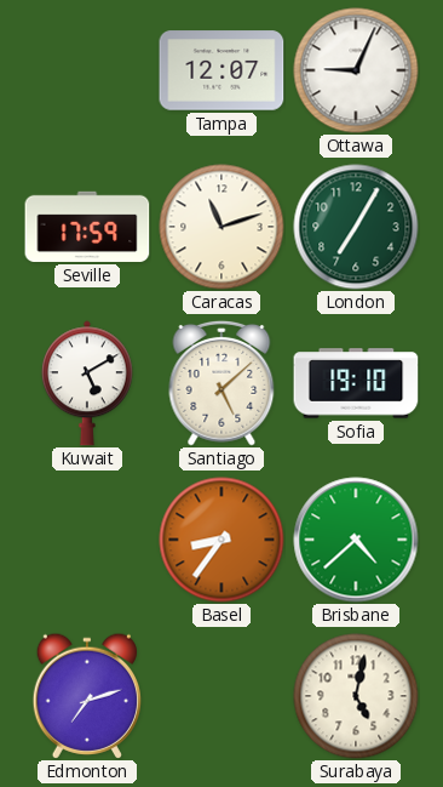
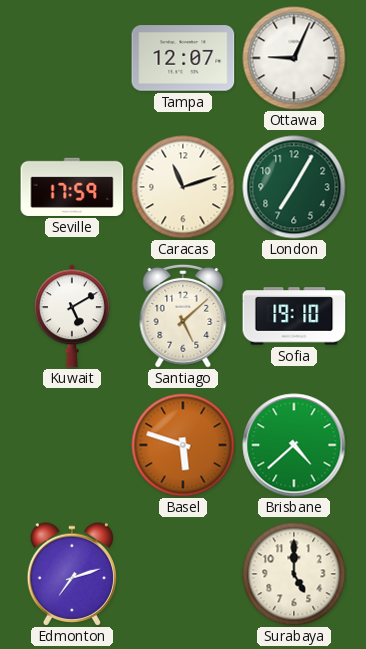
Basel: 8:36 -> 5:48
Surabaya: 5:02 -> 5:00
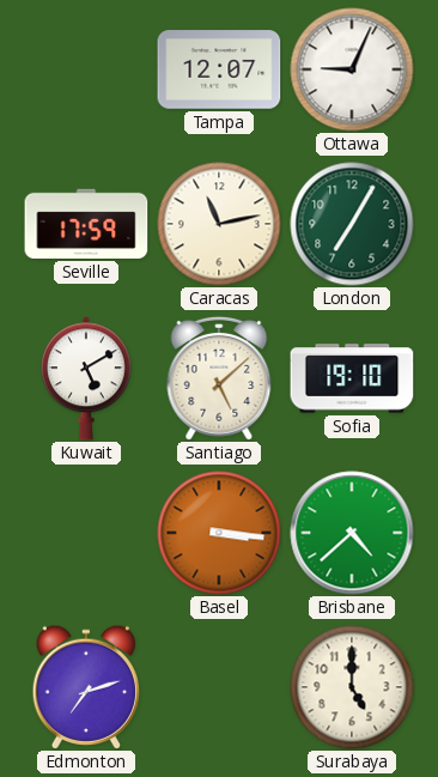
Caracas: 11:12 -> 11:13
Basel: 5:48 -> 3:16
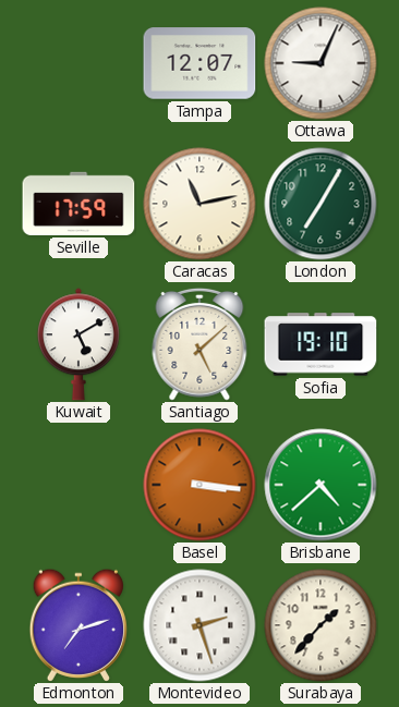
Montevideo: none -> 2:27
Surabaya: 5:00 -> 1:37
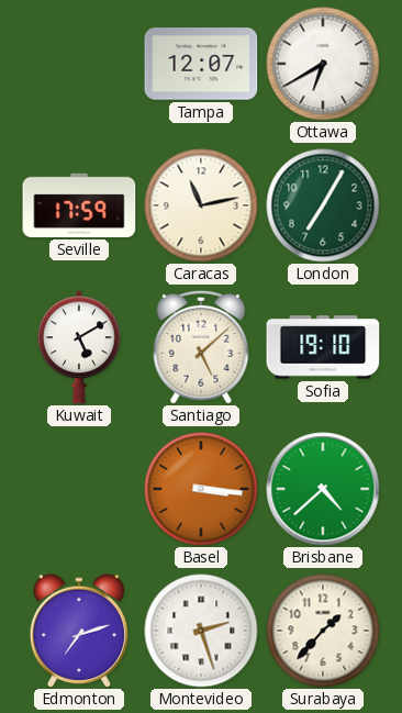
Ottawa: 9:04 -> 6:40
